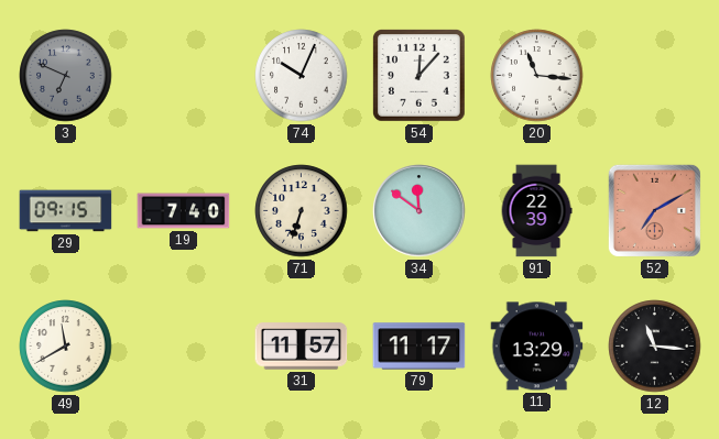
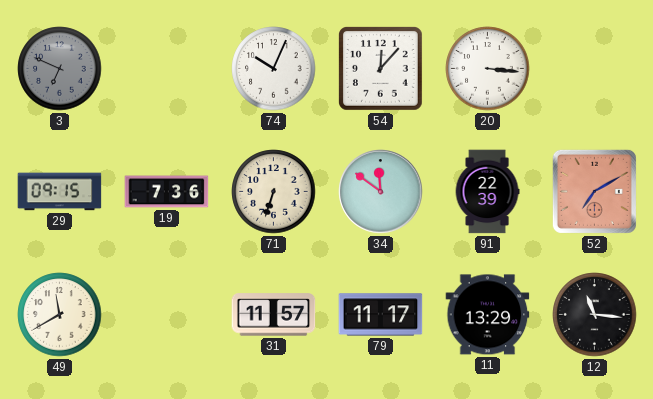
20: 11:16 -> 3:16
19: 7:40 -> 7:36
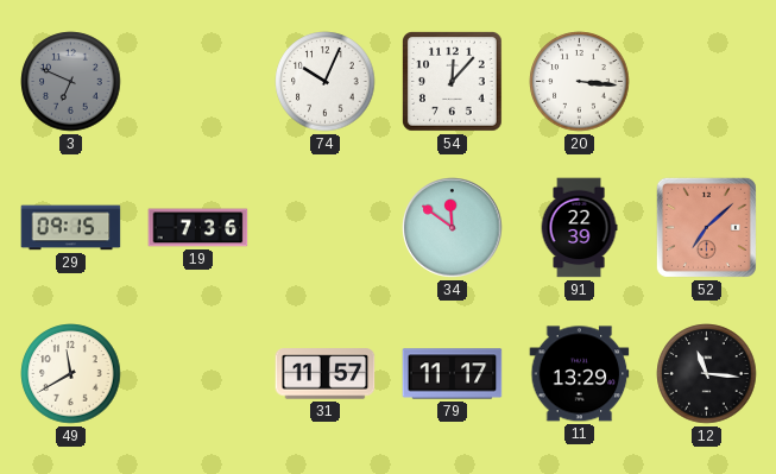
71: 6:33 -> none
52: 7:10 -> 7:08
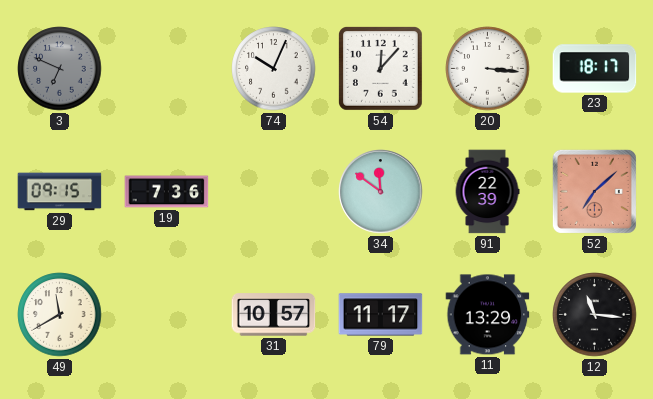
23: none -> 18:17
31: 11:57 -> 10:57
